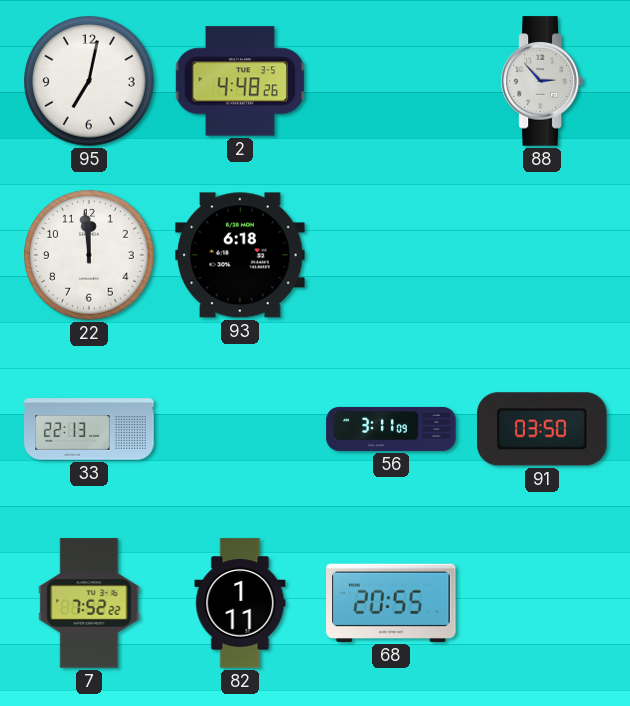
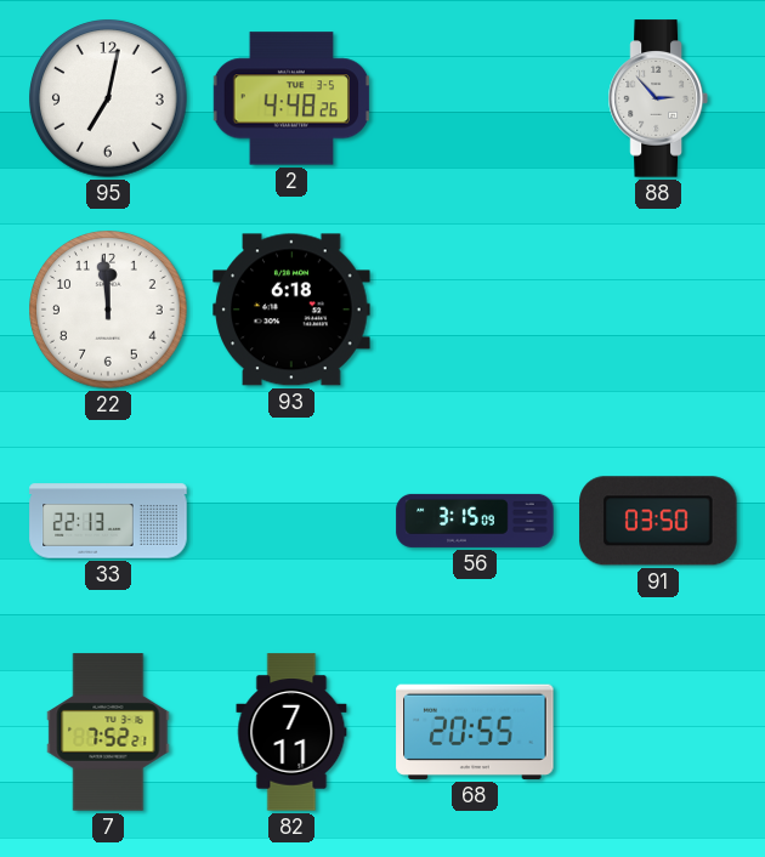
56: 3:11 -> 3:15
7: 7:52:22 -> 7:52:21
82: 1:11 -> 7:11
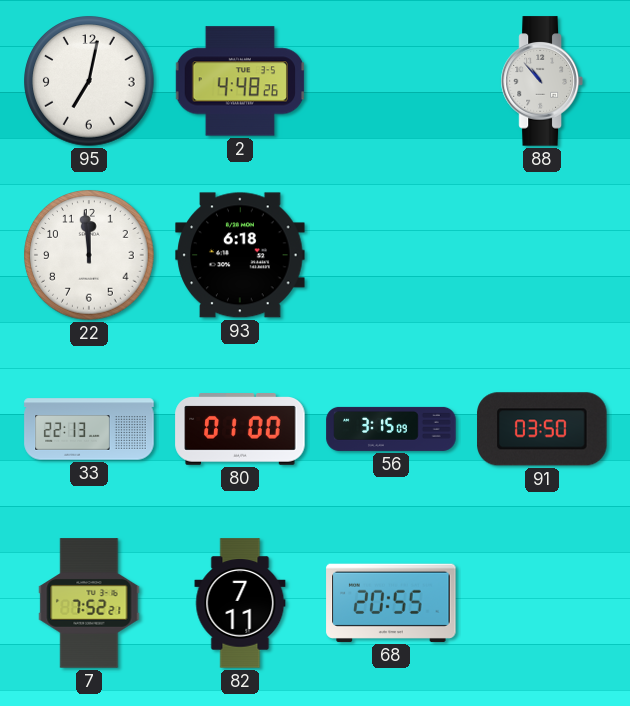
88: 2:53 -> 10:53
80: none -> 01:00
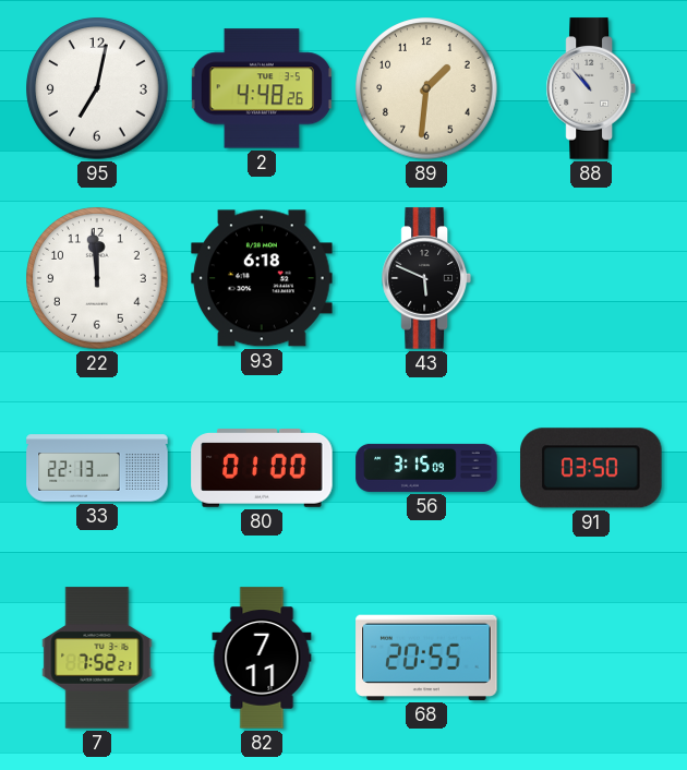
89: none -> 1:31
43: none -> 5:49
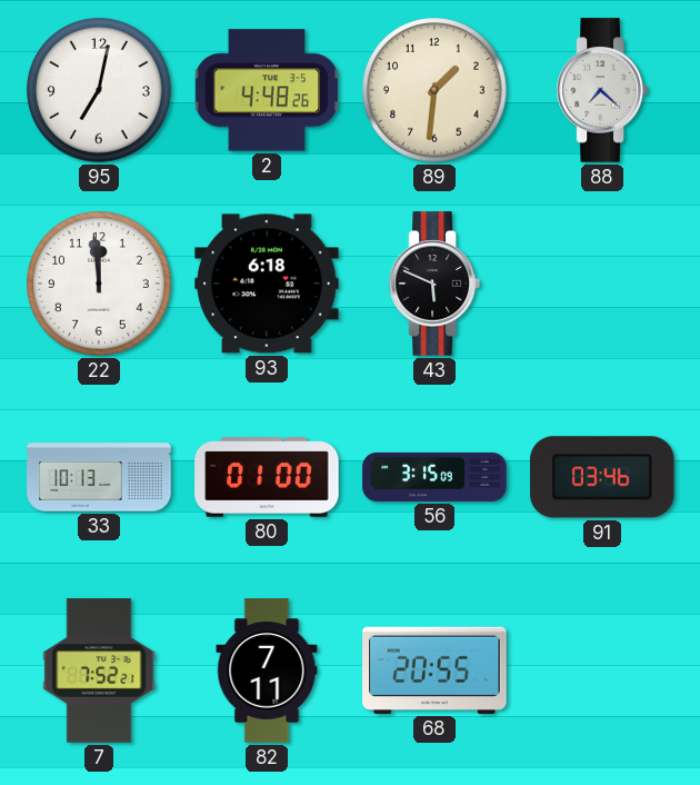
88: 10:53 -> 7:22
33: 22:13 -> 10:13
91: 03:50 -> 03:46
